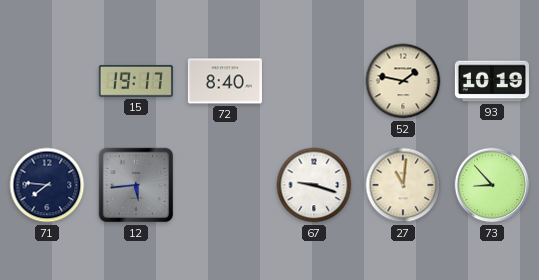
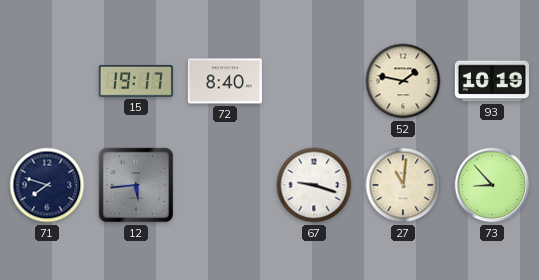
71: 7:46 -> 7:48
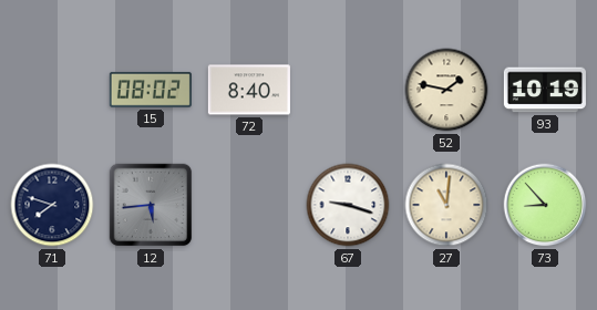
15: 19:17 -> 08:02
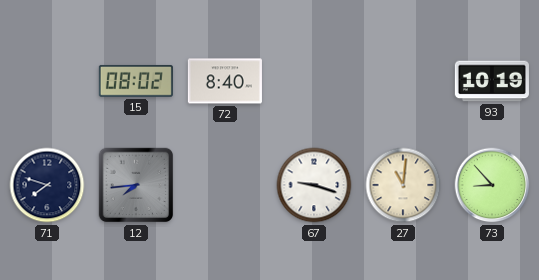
52: 1:47 -> none
12: 5:44 -> 7:44
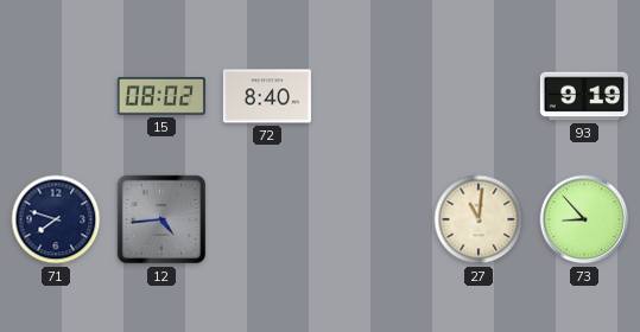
93: 10:19 -> 9:19
12: 7:44 -> 4:44
67: 9:18 -> none
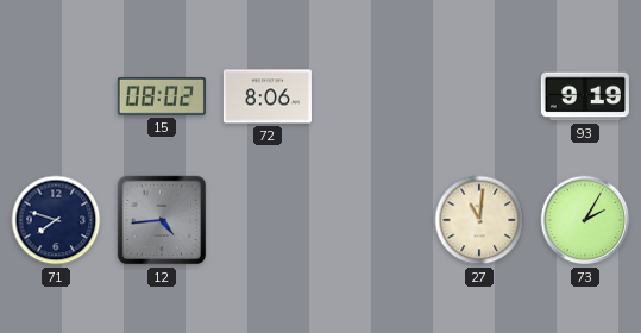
72: 8:40 -> 8:06
73: 8:53 -> 2:05
